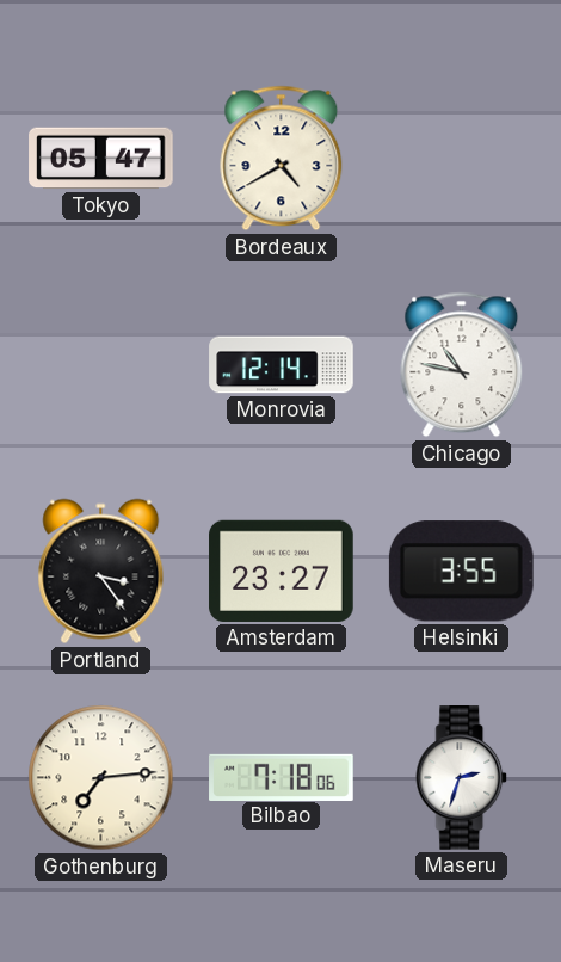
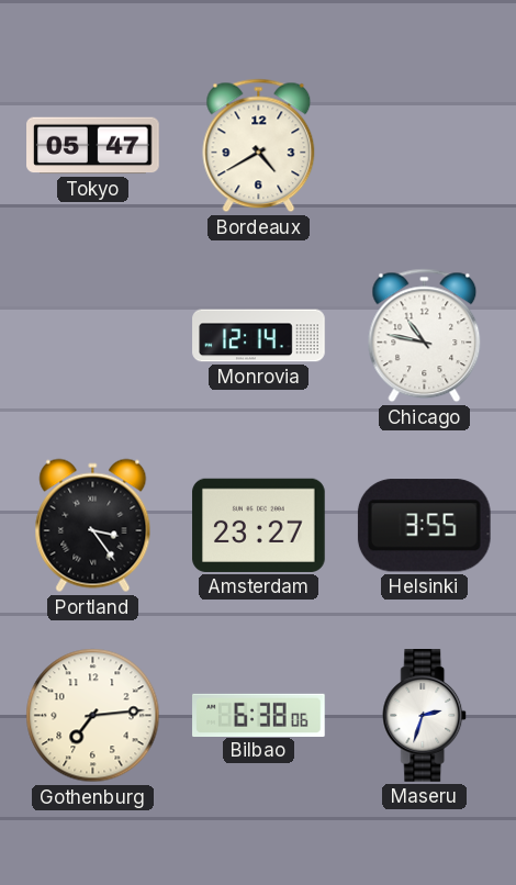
Bilbao: 7:18 -> 6:38
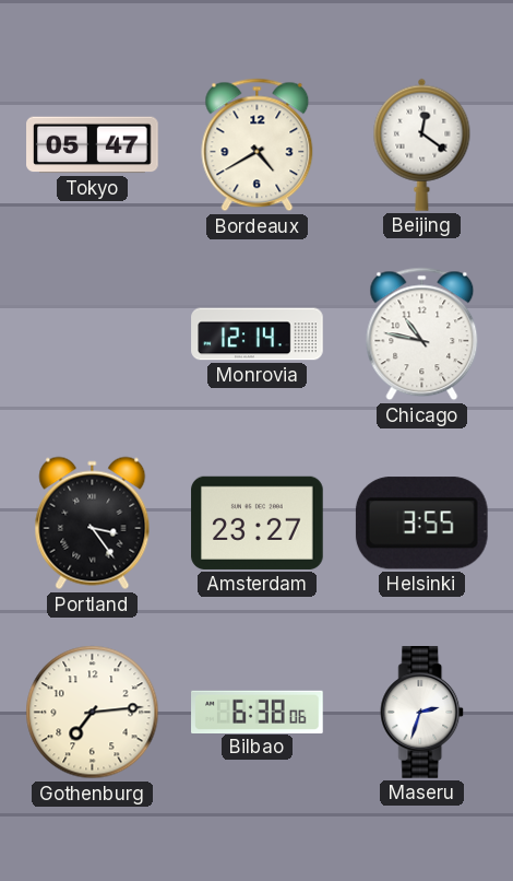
Beijing: none -> 12:21
